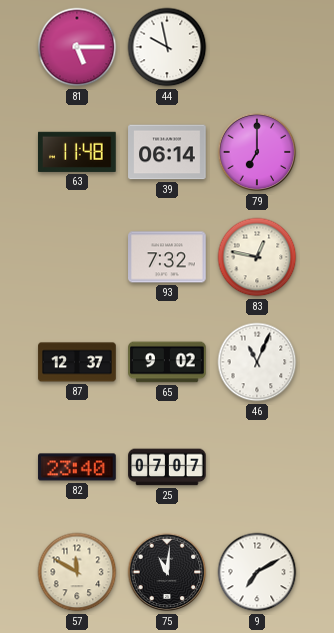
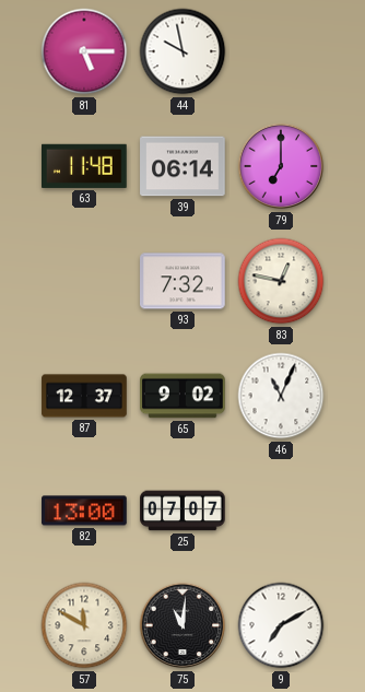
82: 23:40 -> 13:00
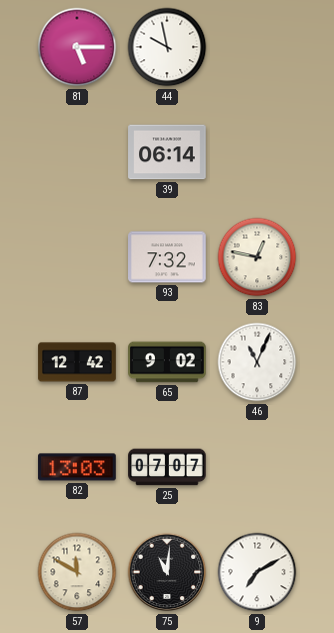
63: 11:48 -> none
79: 7:00 -> none
87: 12:37 -> 12:42
82: 13:00 -> 13:03
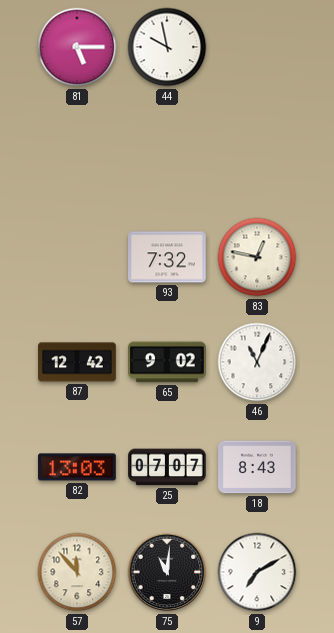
39: 06:14 -> none
18: none -> 8:43
57: 11:50 -> 11:53
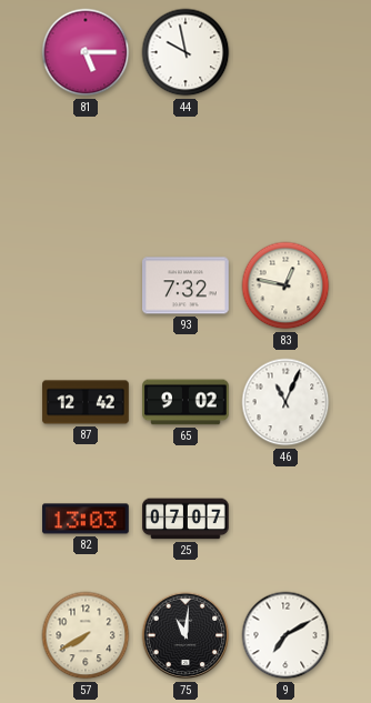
18: 8:43 -> none
57: 11:53 -> 7:40
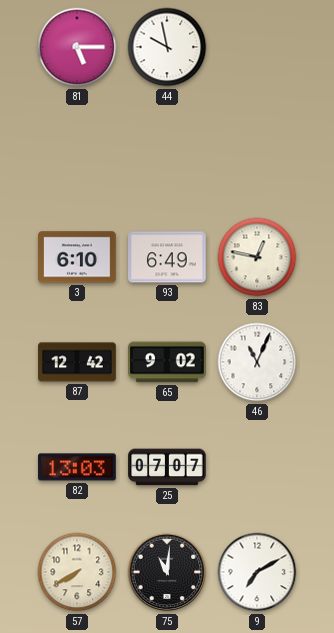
3: none -> 6:10
93: 7:32 -> 6:49
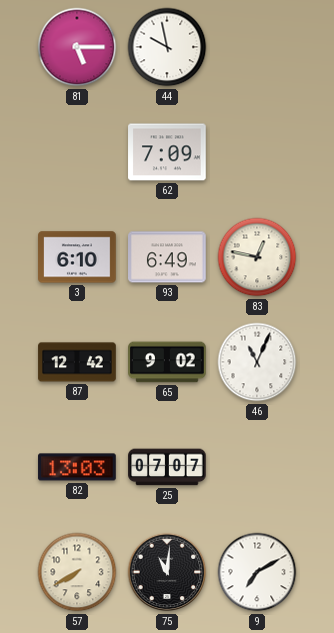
62: none -> 7:09
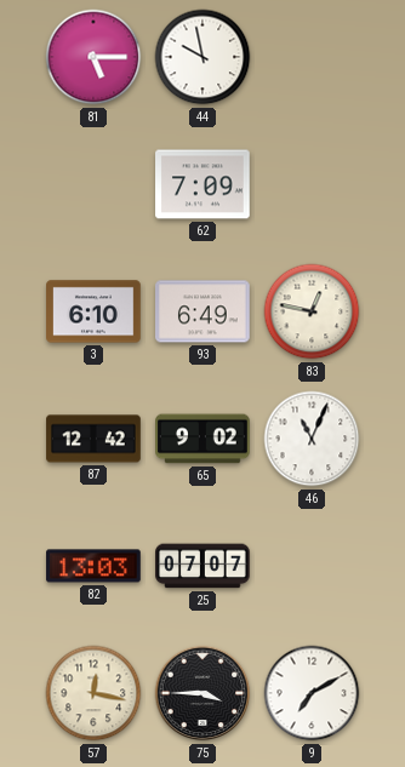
57: 7:40 -> 12:17
75: 11:01 -> 3:45
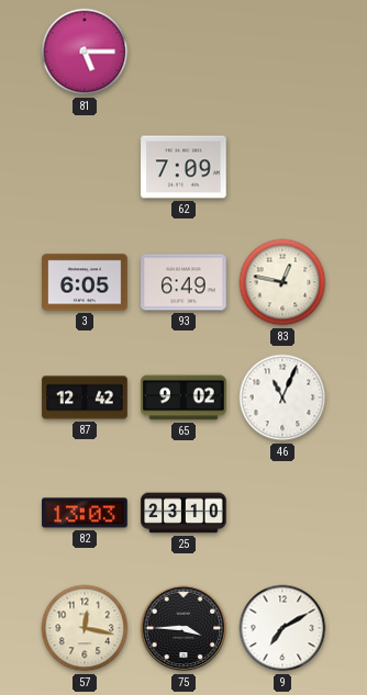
44: 9:58 -> none
3: 6:10 -> 6:05
25: 07:07 -> 23:10
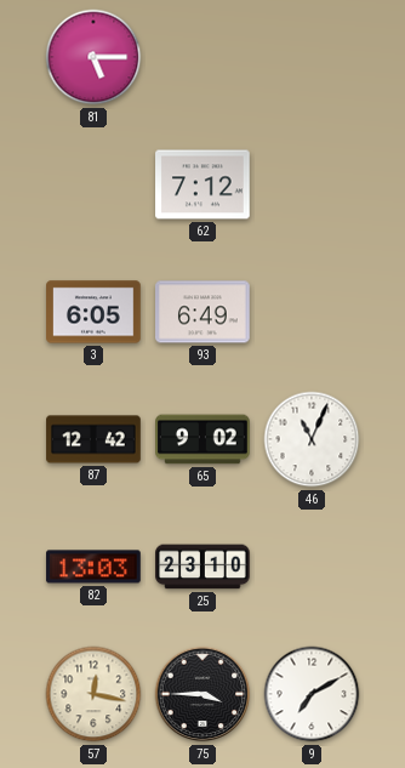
62: 7:09 -> 7:12
83: 12:47 -> none
